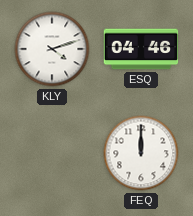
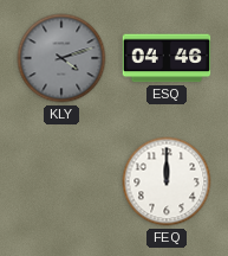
KLY dial: white -> grey
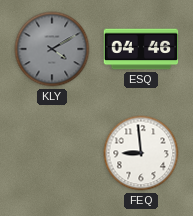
KLY: 4:12 -> 4:10
FEQ: 12:00 -> 8:59
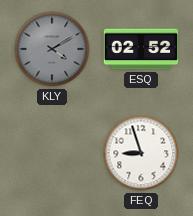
ESQ: 04:46 -> 02:52
FEQ: 8:59 -> 8:57
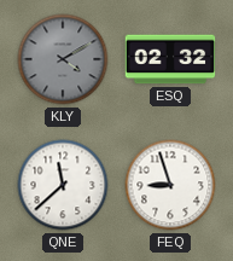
ESQ: 02:52 -> 02:32
QNE: none -> 11:38
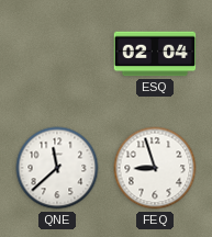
KLY: 4:10 -> none
ESQ: 02:32 -> 02:04
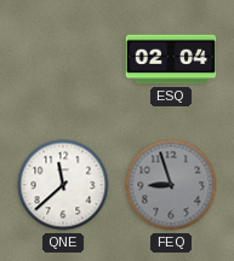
FEQ dial: white -> grey
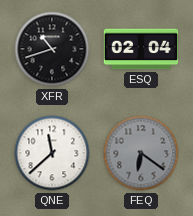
XFR: none -> 10:42
FEQ: 8:57 -> 6:21
